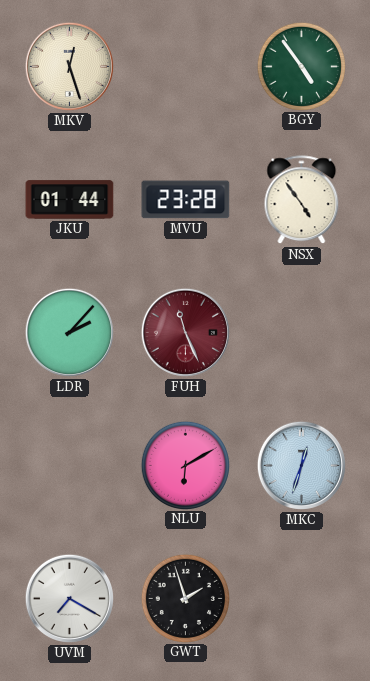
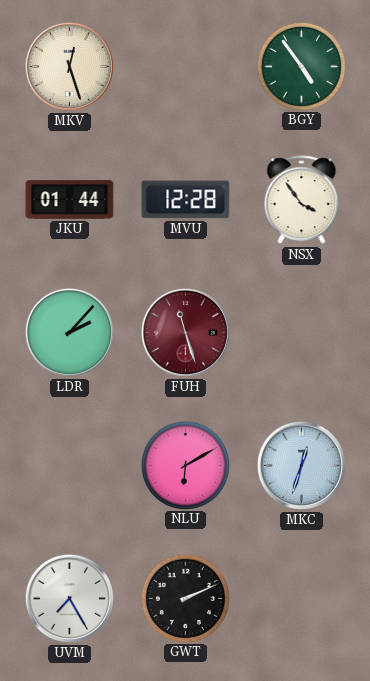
MVU: 23:28 -> 12:28
NSX: 4:54 -> 3:54
FUH: 11:26 -> 11:27
UVM: 7:20 -> 7:25
GWT: 1:57 -> 2:11
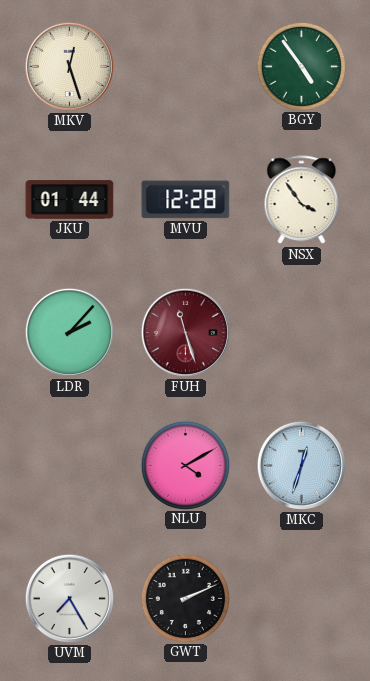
NLU: 6:10 -> 4:10
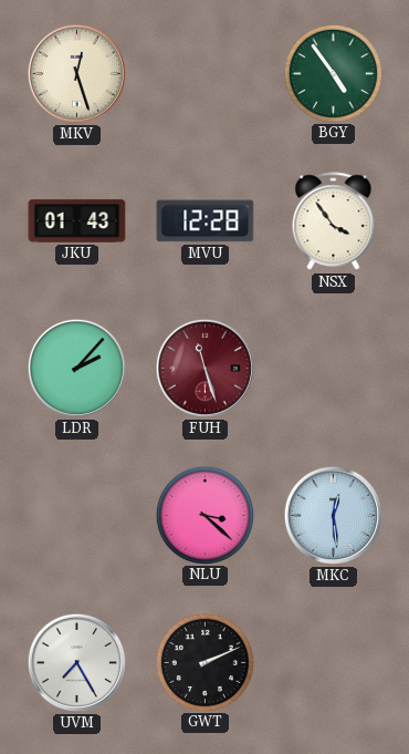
JKU: 01:44 -> 01:43
NLU: 4:10 -> 3:22
MKC: 12:33 -> 12:29
